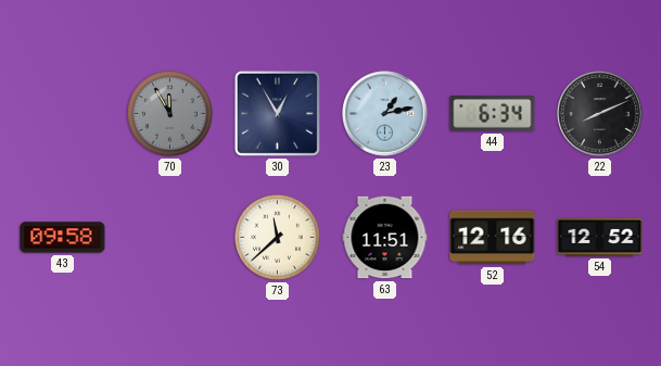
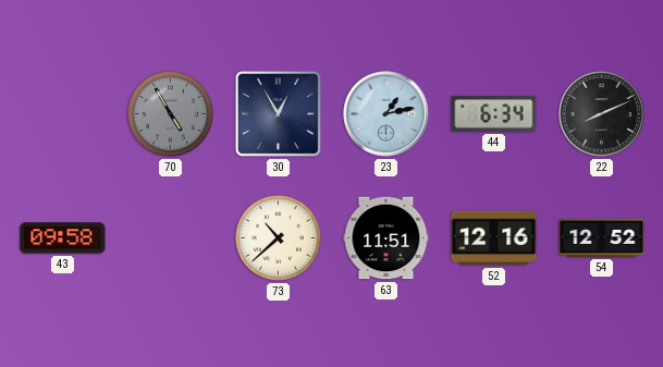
70: 11:55 -> 4:55
73: 11:38 -> 10:38
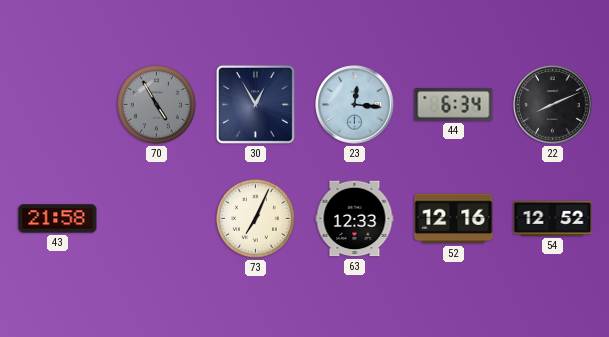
23: 1:13 -> 12:16
43: 09:58 -> 21:58
73: 10:38 -> 7:04
63: 11:51 -> 12:33
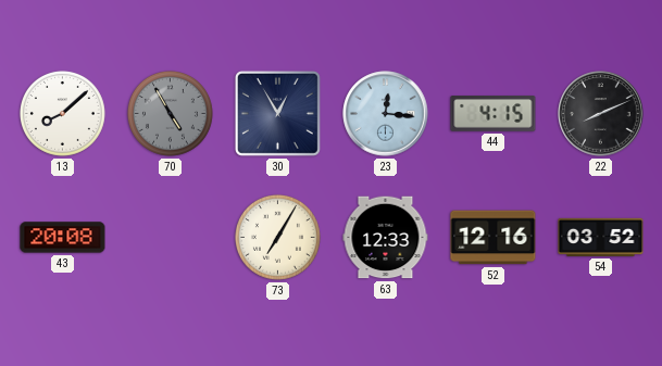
13: none -> 8:08
44: 6:34 -> 4:15
43: 21:58 -> 20:08
73: 7:04 -> 7:05
54: 12:52 -> 03:52
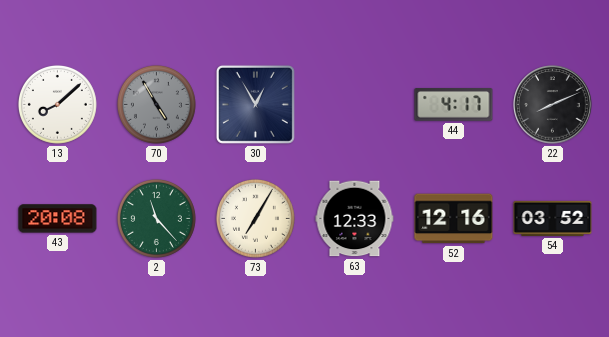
23: 12:16 -> none
44: 4:15 -> 4:17
2: none -> 11:23
